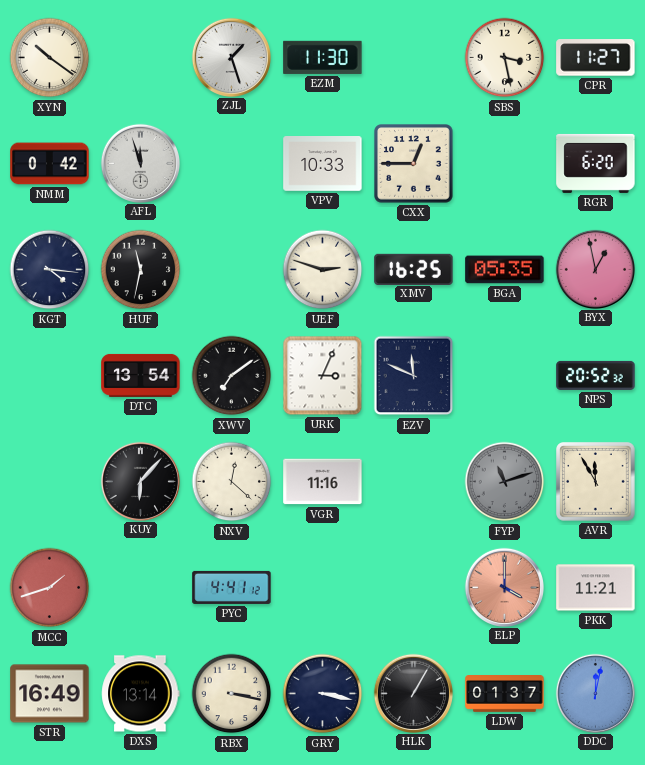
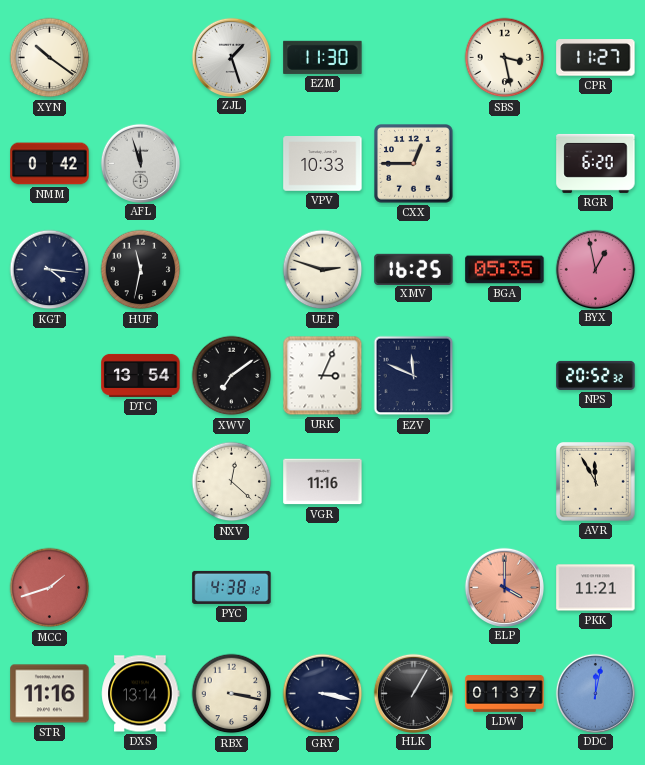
KUY: 6:07 -> none
FYP: 11:12 -> none
PYC: 4:41 -> 4:38
STR: 16:49 -> 11:16
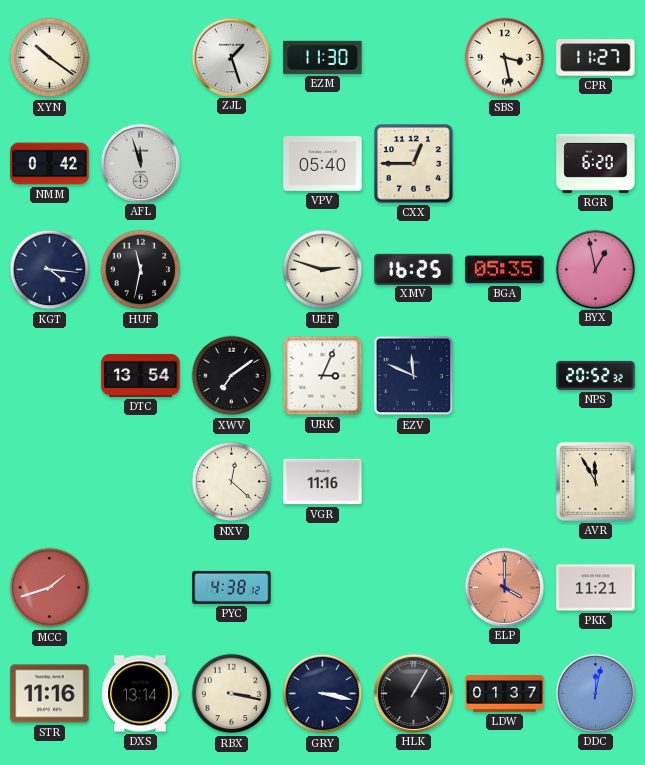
VPV: 10:33 -> 05:40
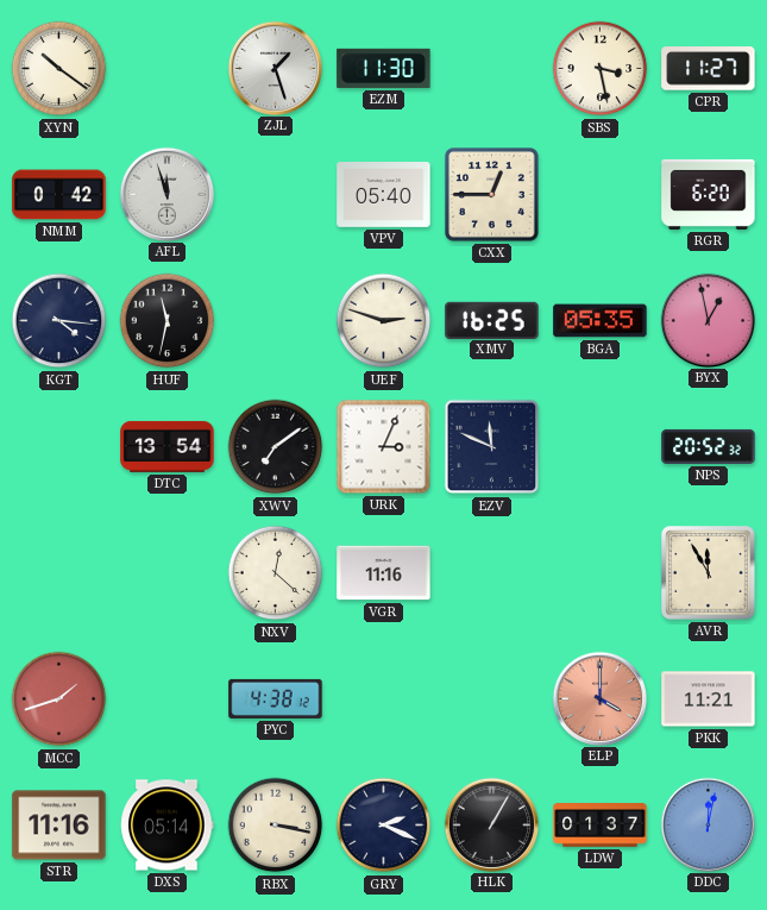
DXS: 13:14 -> 05:14
GRY: 3:17 -> 2:19
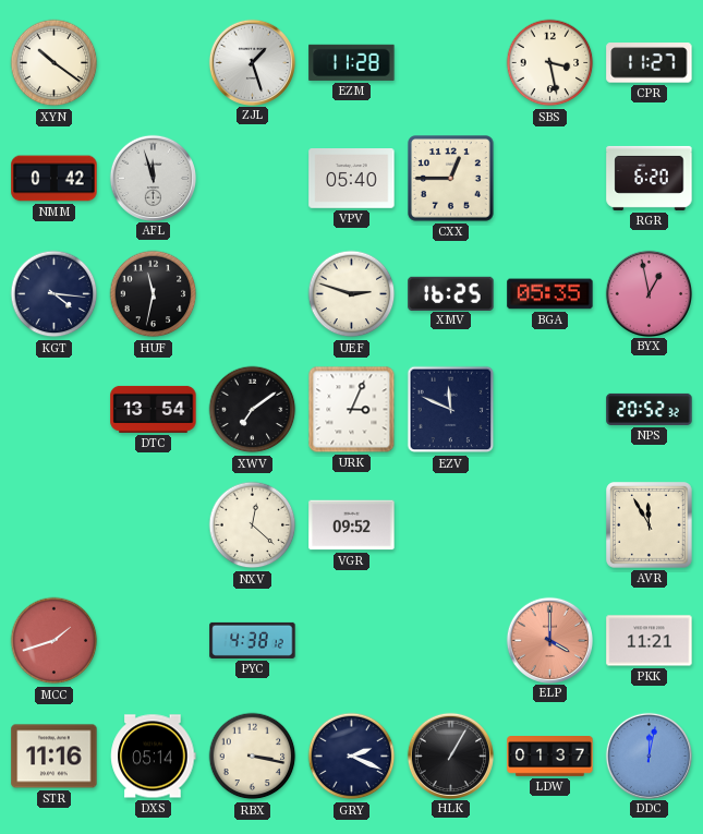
EZM: 11:30 -> 11:28
VGR: 11:16 -> 09:52
